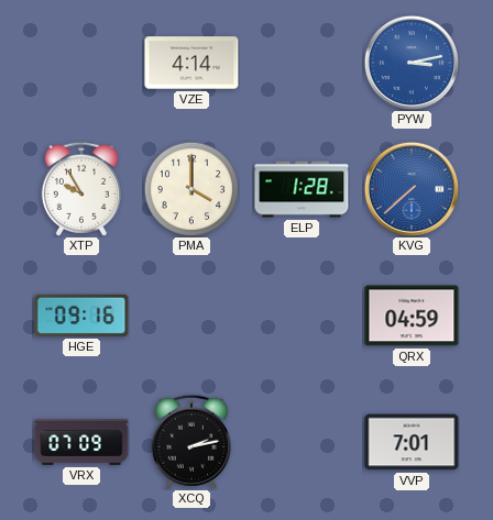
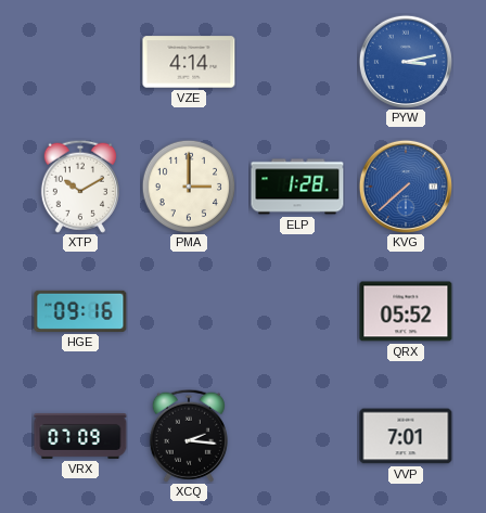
XTP: 9:55 -> 10:10
PMA: 4:00 -> 3:00
QRX: 04:59 -> 05:52
XCQ: 2:13 -> 2:16
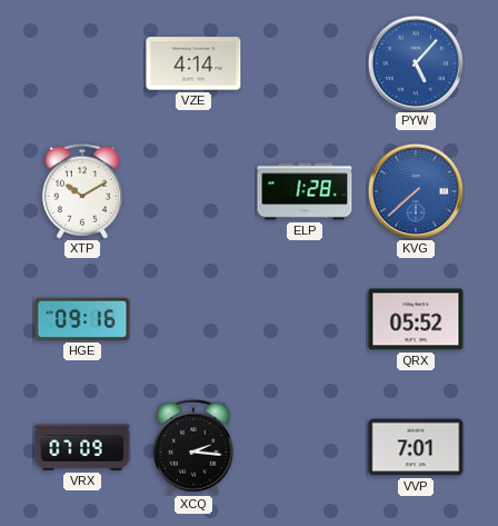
PYW: 3:13 -> 5:07
PMA: 3:00 -> none
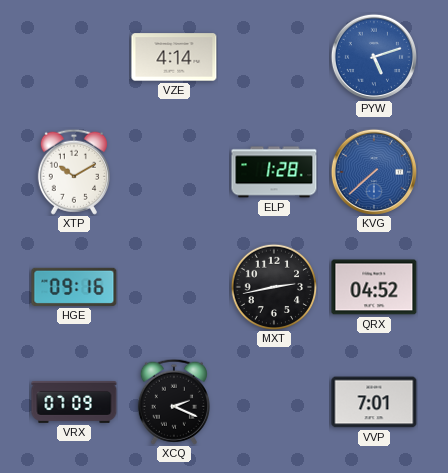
PYW: 5:07 -> 5:12
MXT: none -> 2:43
QRX: 05:52 -> 04:52
XCQ: 2:16 -> 2:19
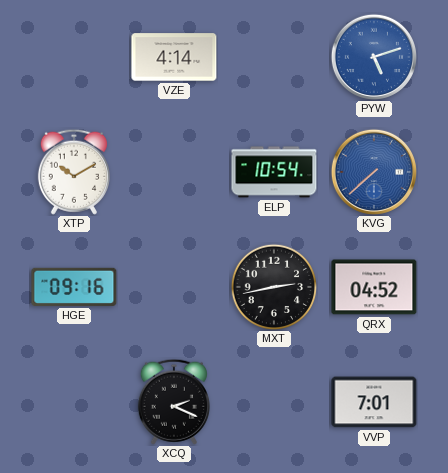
ELP: 1:28 -> 10:54
VRX: 07:09 -> none
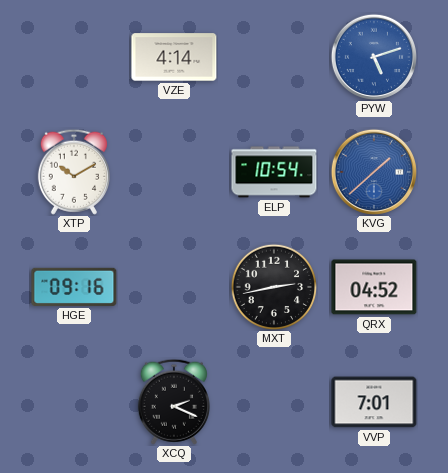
KVG: 7:38 -> 1:38
